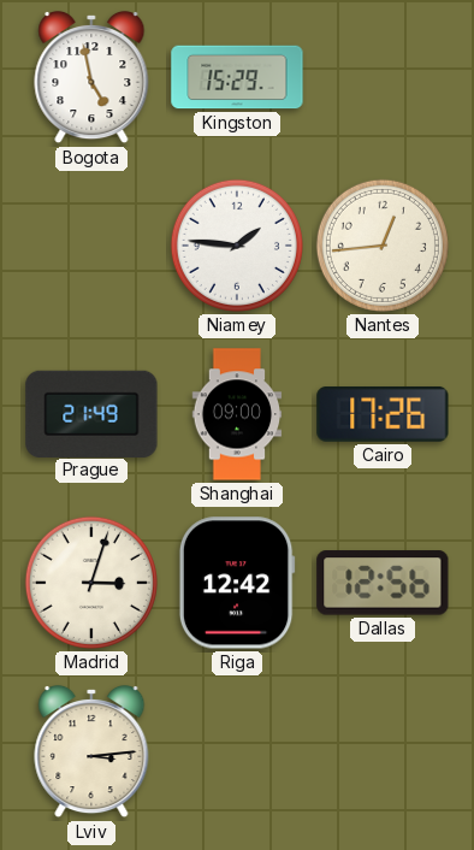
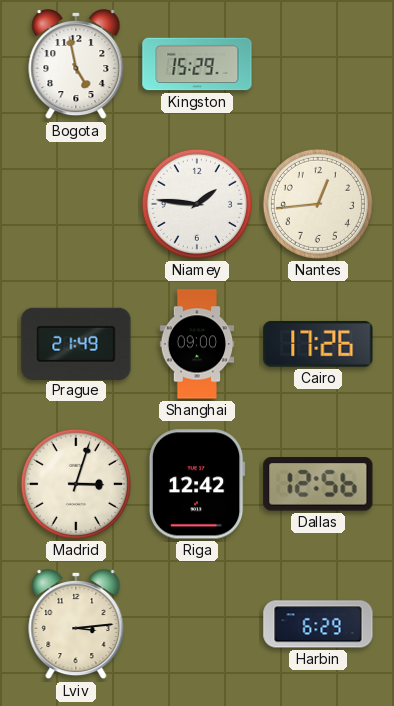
Harbin: none -> 6:29
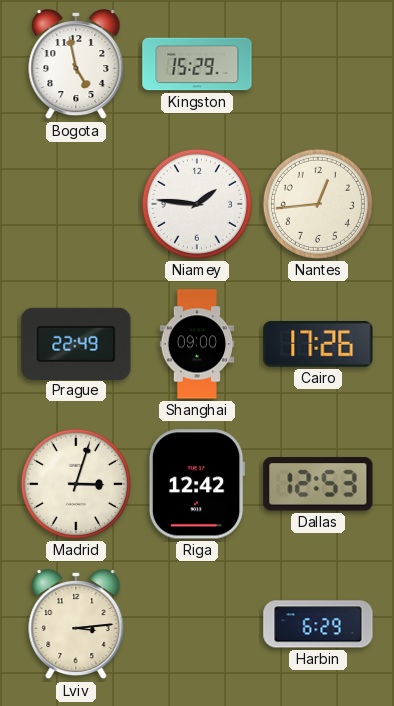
Prague: 21:49 -> 22:49
Dallas: 12:56 -> 12:53
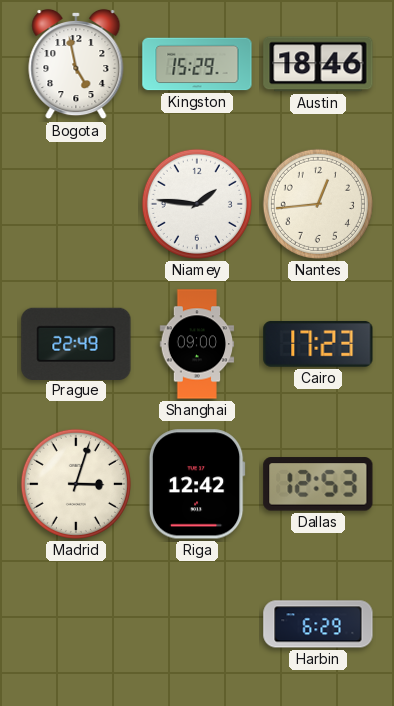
Austin: none -> 18:46
Cairo: 17:26 -> 17:23
Lviv: 3:14 -> none
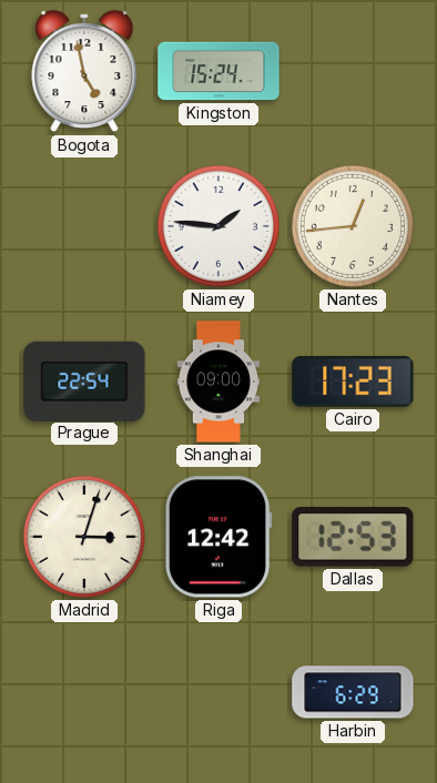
Kingston: 15:29 -> 15:24
Austin: 18:46 -> none
Prague: 22:49 -> 22:54
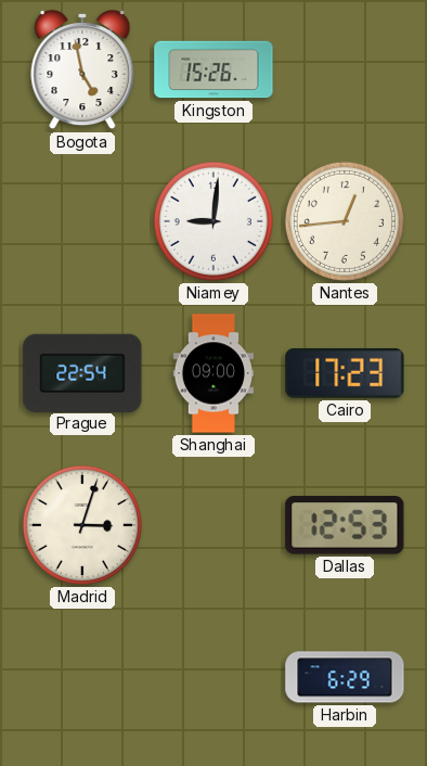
Kingston: 15:24 -> 15:26
Niamey: 1:46 -> 9:01
Riga: 12:42 -> none
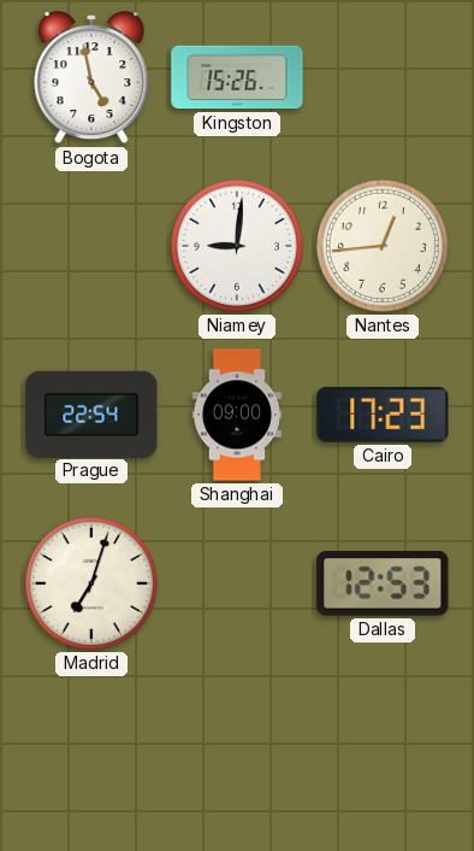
Madrid: 3:03 -> 7:03
Harbin: 6:29 -> none
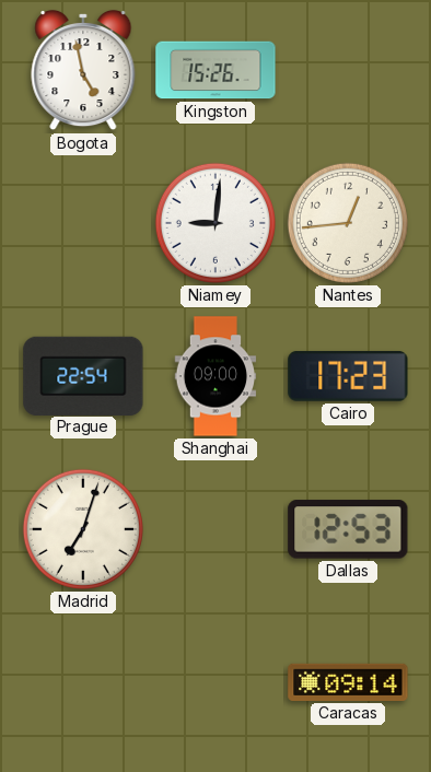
Caracas: none -> 09:14
